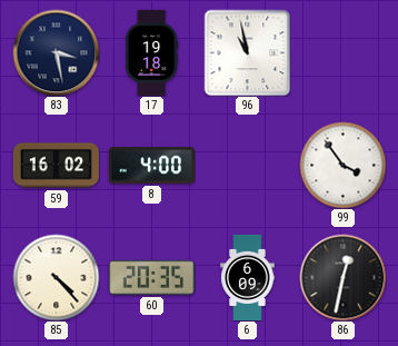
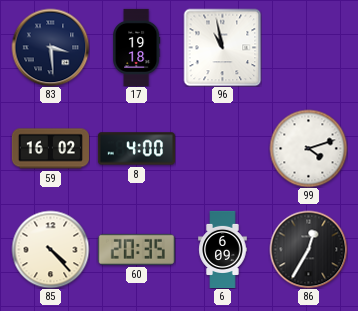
83: 3:28 -> 3:29
99: 3:54 -> 4:12
86: 12:32 -> 12:35
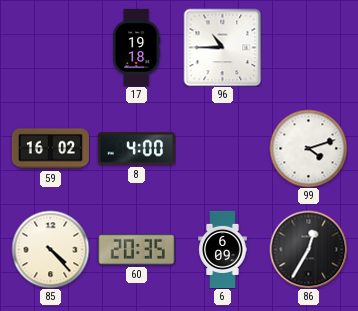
83: 3:29 -> none
96: 10:58 -> 10:45
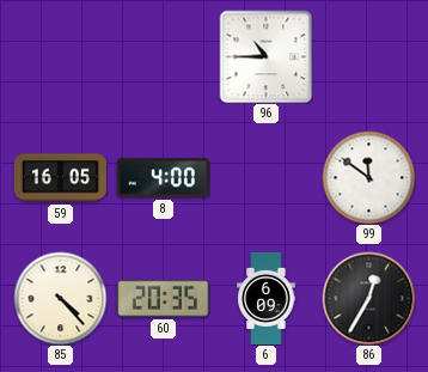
17: 19:18 -> none
59: 16:02 -> 16:05
99: 4:12 -> 11:51
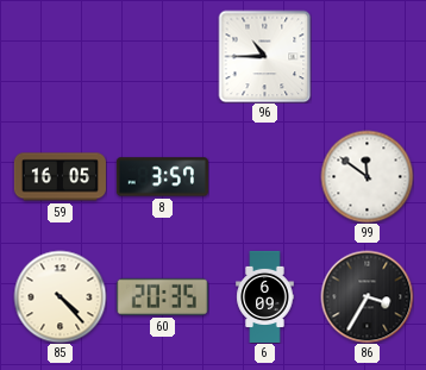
8: 4:00 -> 3:57
86: 12:35 -> 3:35
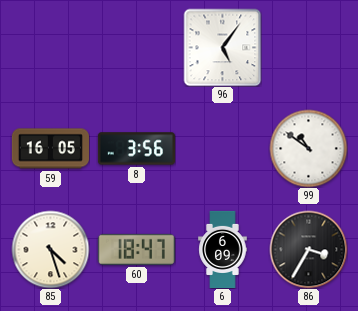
96: 10:45 -> 5:06
8: 3:57 -> 3:56
99: 11:51 -> 10:51
85: 4:23 -> 4:27
60: 20:35 -> 18:47
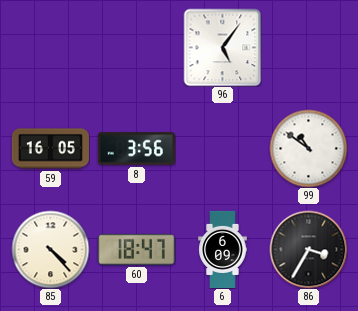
85: 4:27 -> 4:23
